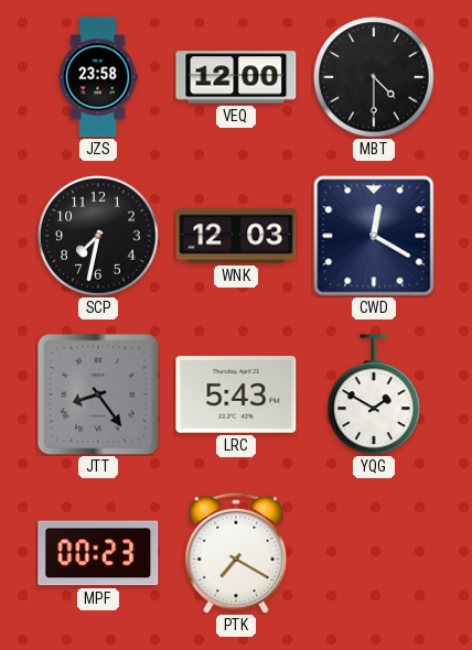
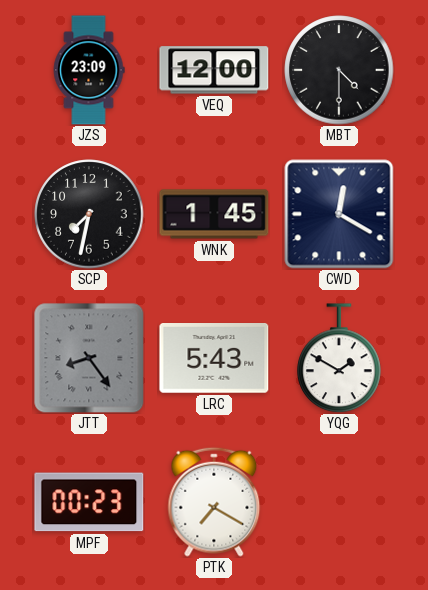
JZS: 23:58 -> 23:09
WNK: 12:03 -> 1:45
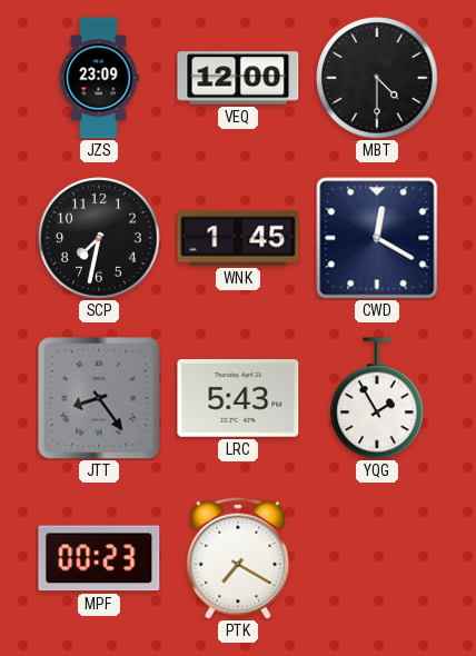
YQG: 1:50 -> 1:55
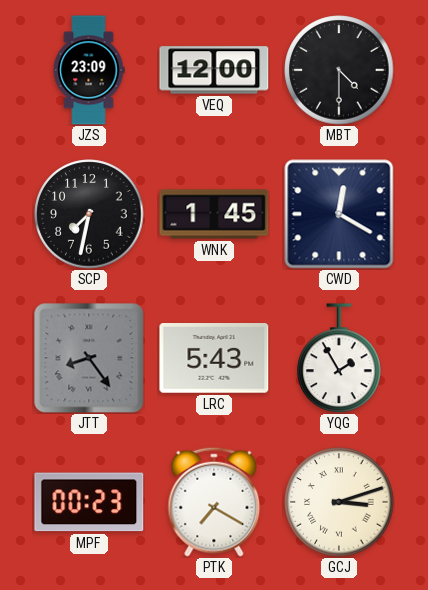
GCJ: none -> 3:12
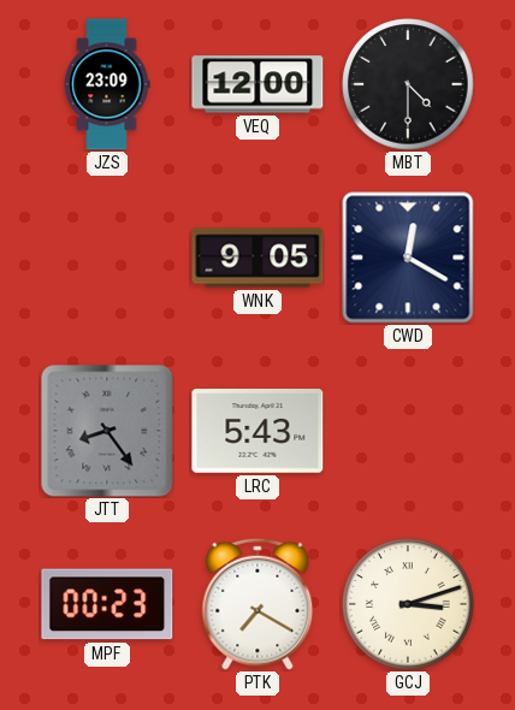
SCP: 7:32 -> none
WNK: 1:45 -> 9:05
YQG: 1:55 -> none
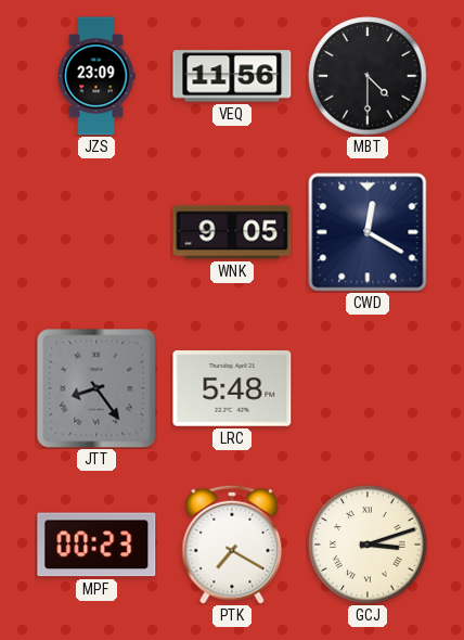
VEQ: 12:00 -> 11:56
LRC: 5:43 -> 5:48
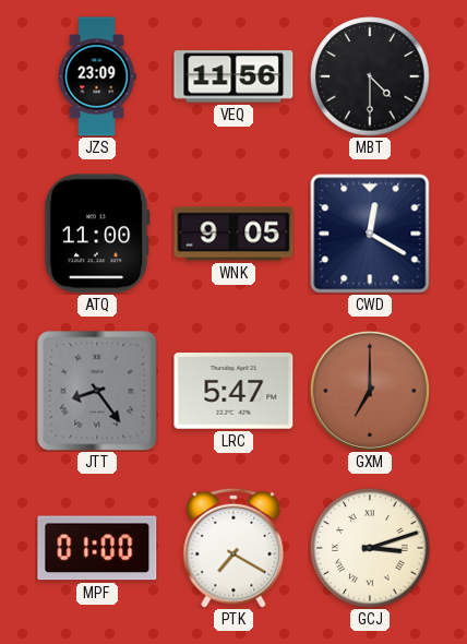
ATQ: none -> 11:00
LRC: 5:48 -> 5:47
GXM: none -> 7:00
MPF: 00:23 -> 01:00
